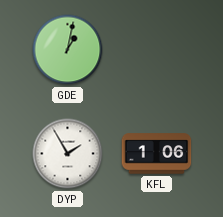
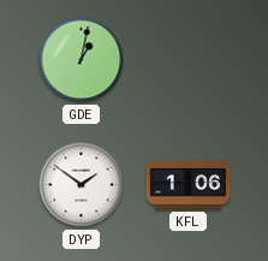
DYP: 1:55 -> 1:51
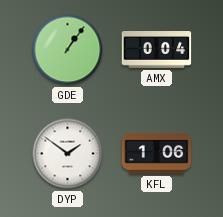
GDE: 1:02 -> 1:06
AMX: none -> 0:04
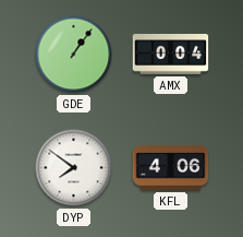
DYP: 1:51 -> 7:51
KFL: 1:06 -> 4:06
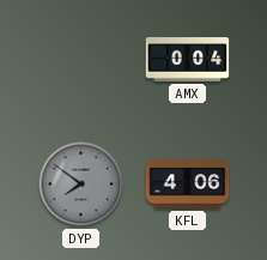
GDE: 1:06 -> none
DYP dial: white -> grey
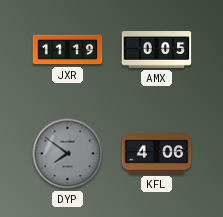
JXR: none -> 11:19
AMX: 0:04 -> 0:05
